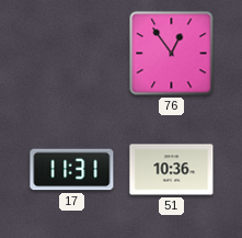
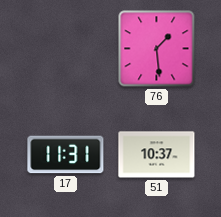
76: 12:54 -> 1:29
51: 10:36 -> 10:37
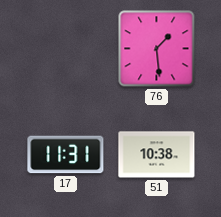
51: 10:37 -> 10:38
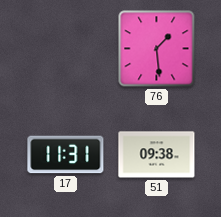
51: 10:38 -> 09:38
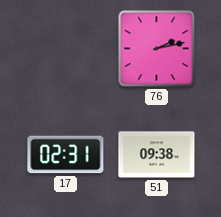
76: 1:29 -> 2:13
17: 11:31 -> 02:31
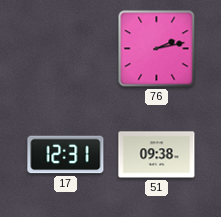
17: 02:31 -> 12:31
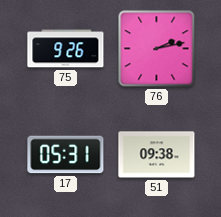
75: none -> 9:26
17: 12:31 -> 05:31
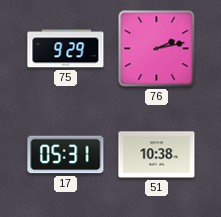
75: 9:26 -> 9:29
51: 09:38 -> 10:38
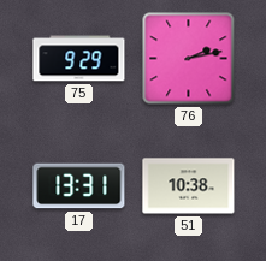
17: 05:31 -> 13:31
